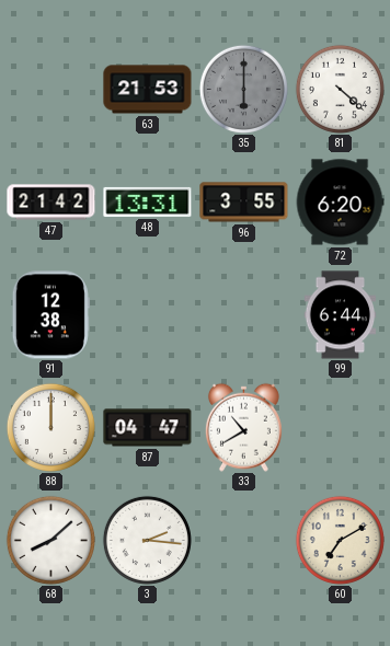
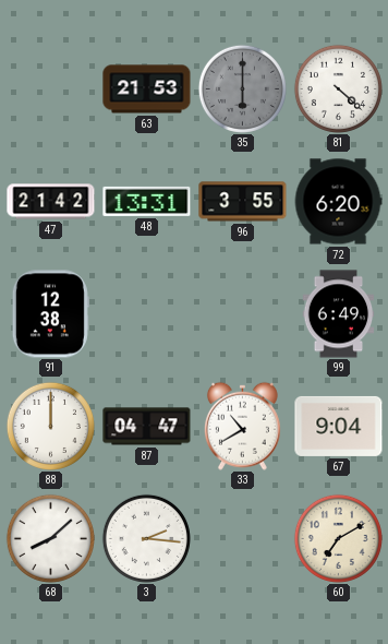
99: 6:44 -> 6:49
67: none -> 9:04
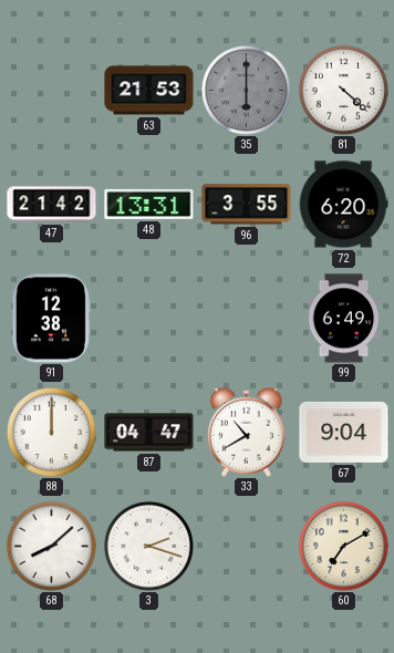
3: 2:16 -> 2:18
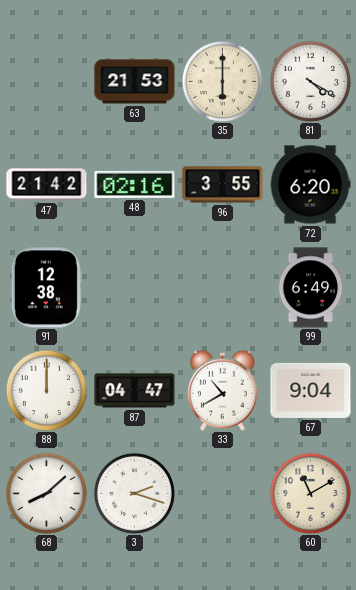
35 dial: grey -> cream
81: 4:22 -> 4:20
48: 13:31 -> 02:16
60: 7:10 -> 11:10
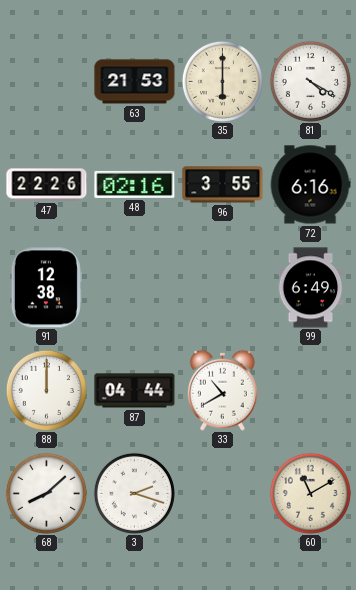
47: 21:42 -> 22:26
72: 6:20 -> 6:16
87: 04:47 -> 04:44
67: 9:04 -> none
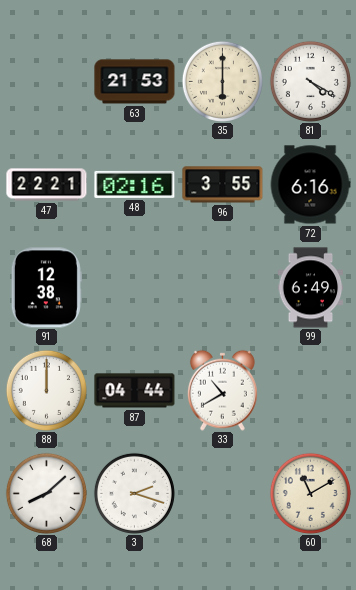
47: 22:26 -> 22:21
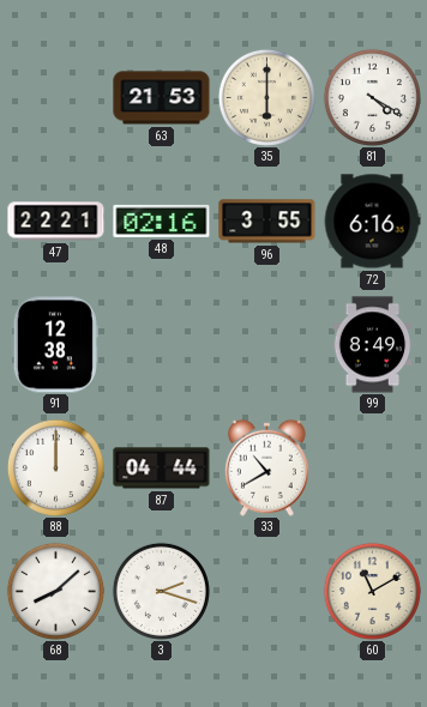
99: 6:49 -> 8:49
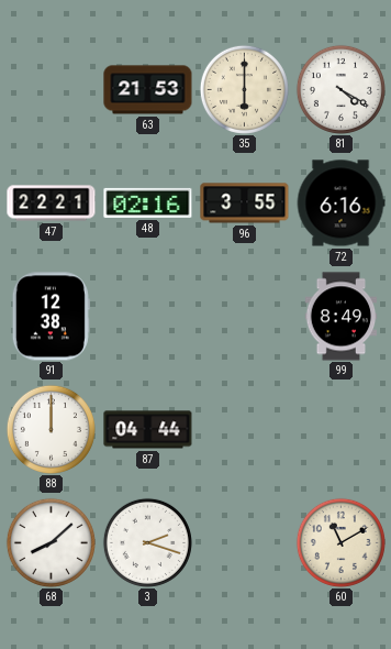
33: 10:40 -> none
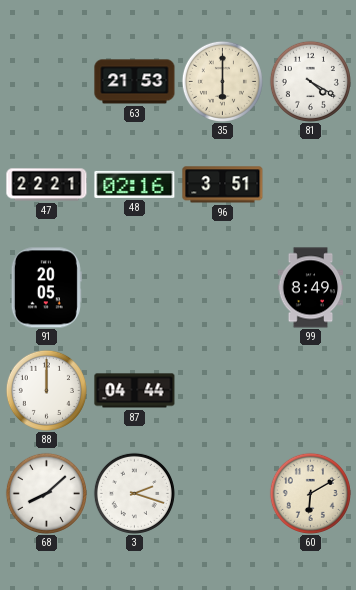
96: 3:55 -> 3:51
72: 6:16 -> none
91: 12:38 -> 20:05
60: 11:10 -> 6:10
